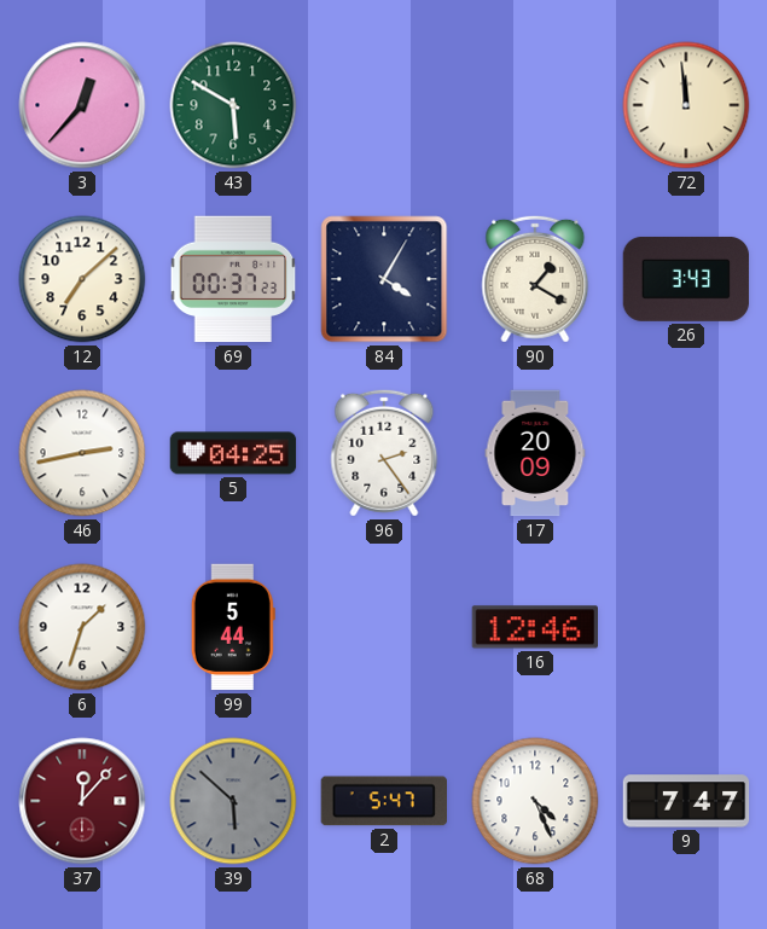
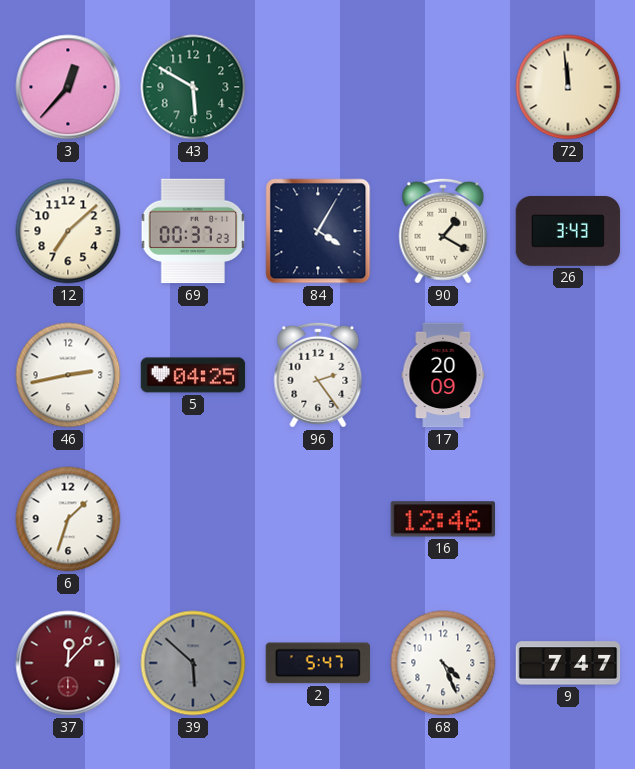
99: 5:44 -> none
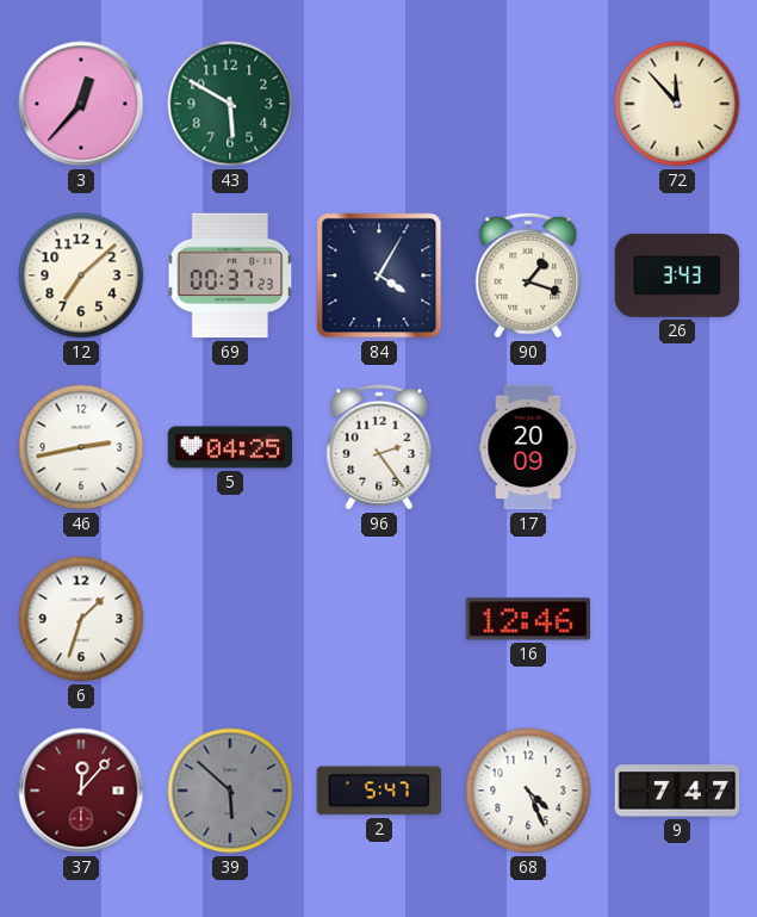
72: 11:59 -> 11:53
90: 1:20 -> 1:18
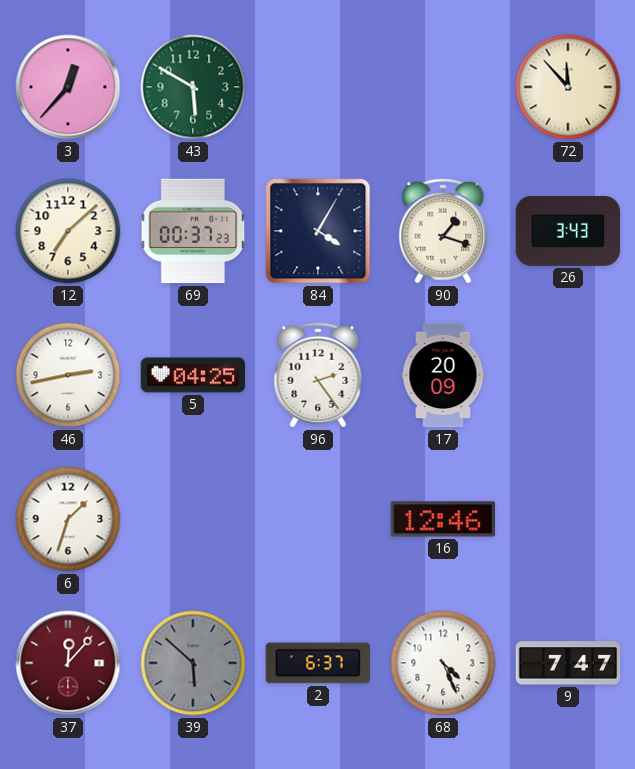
2: 5:47 -> 6:37
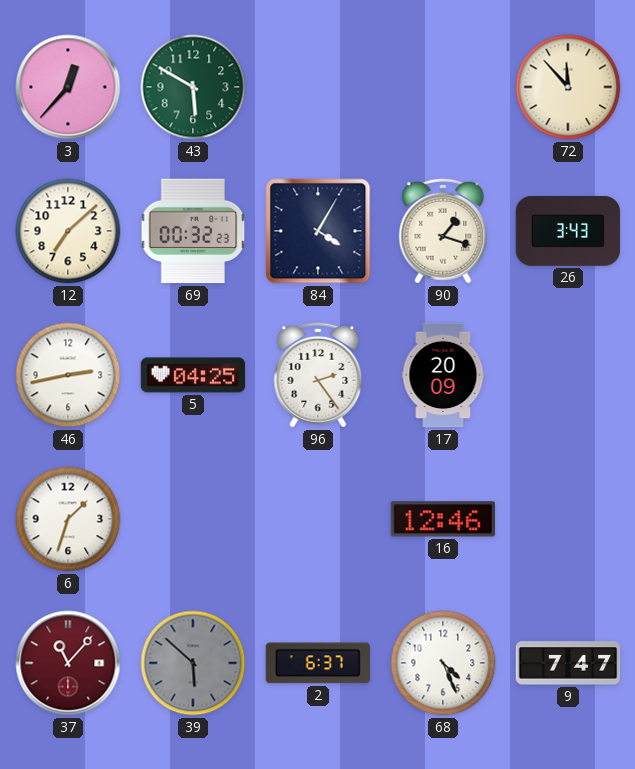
69: 00:37 -> 00:32
37: 12:07 -> 11:07
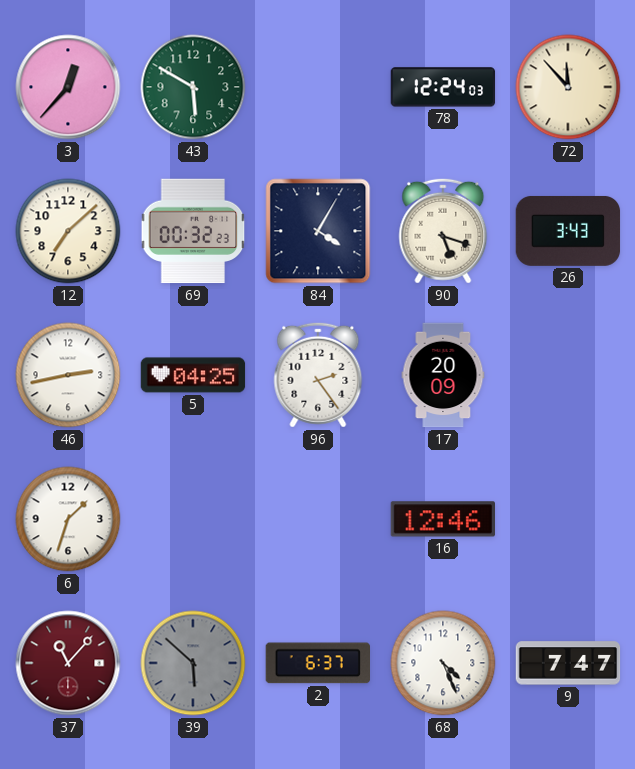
78: none -> 12:24
90: 1:18 -> 5:18
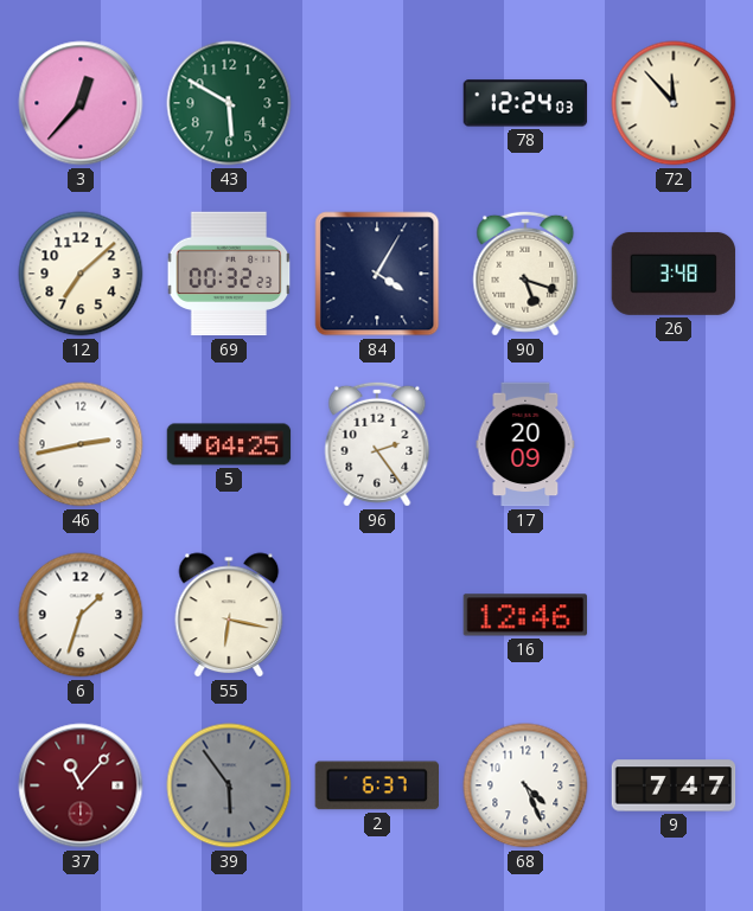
26: 3:43 -> 3:48
55: none -> 6:17
39: 5:52 -> 5:54
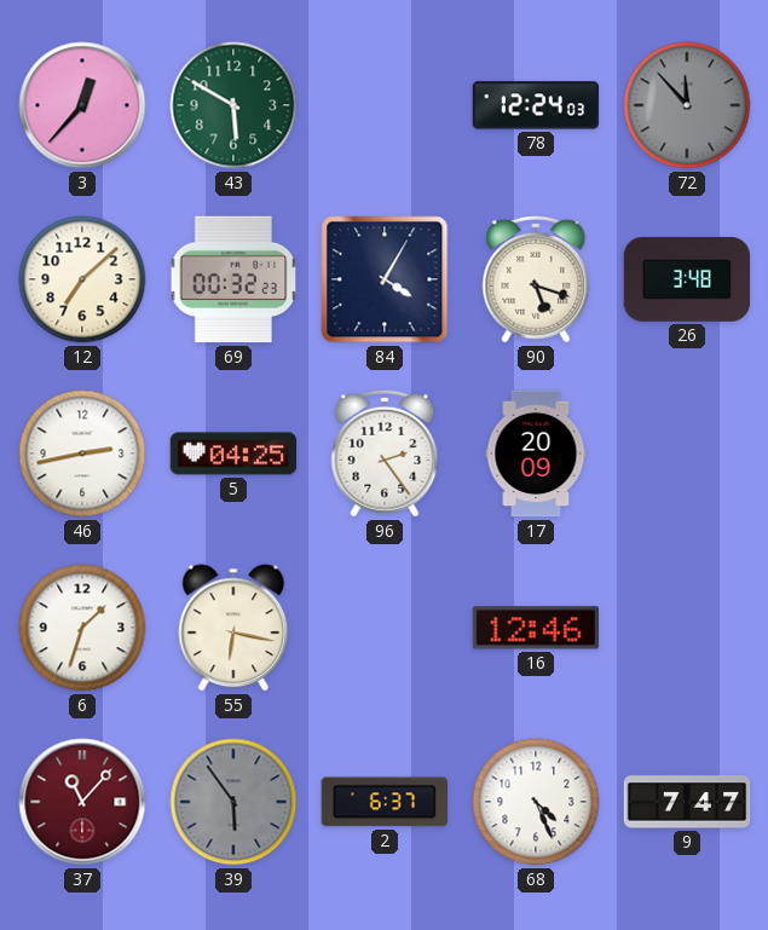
72 dial: cream -> grey
